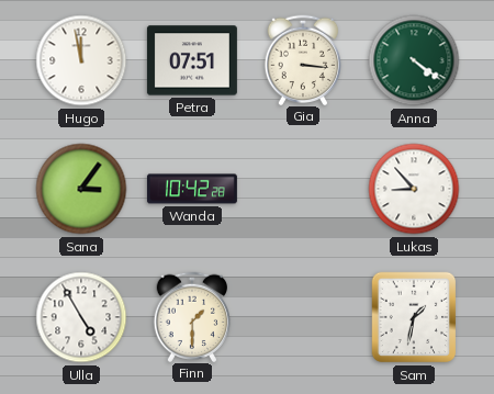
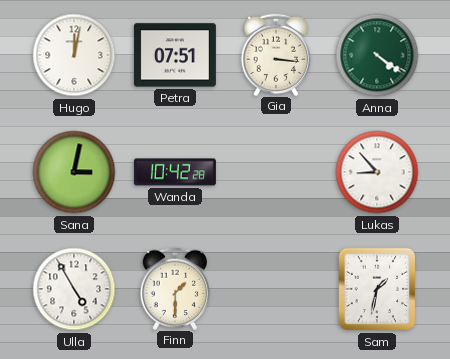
Hugo: 11:58 -> 12:02
Sana: 3:06 -> 3:02
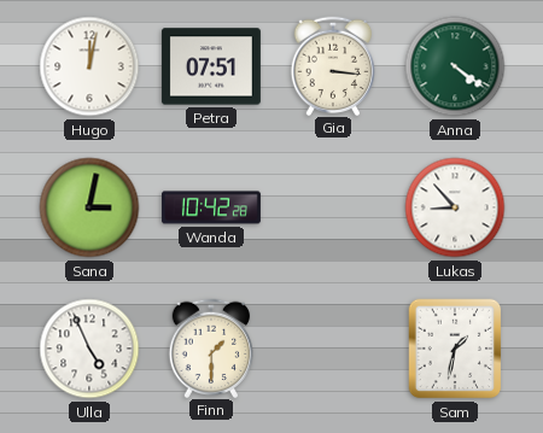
Ulla: 4:55 -> 4:56
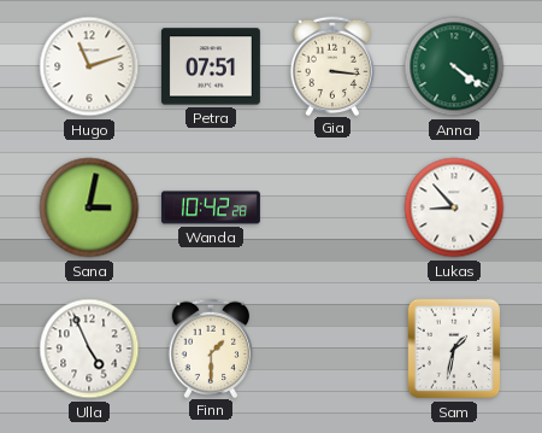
Hugo: 12:02 -> 11:12
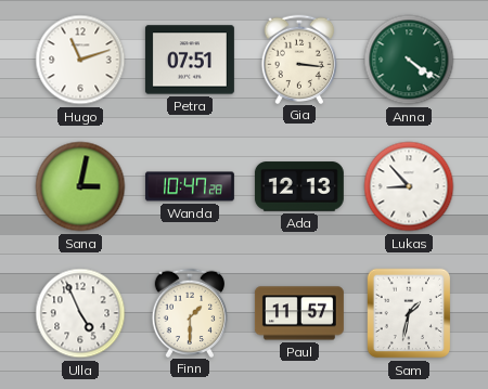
Wanda: 10:42 -> 10:47
Ada: none -> 12:13
Paul: none -> 11:57
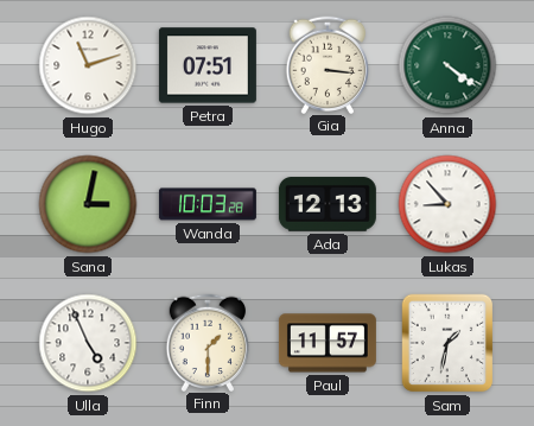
Wanda: 10:47 -> 10:03
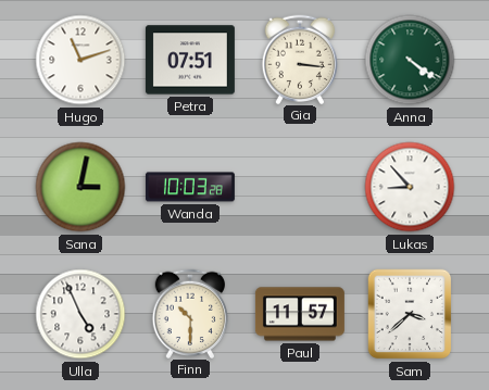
Ada: 12:13 -> none
Finn: 1:30 -> 10:30
Sam: 1:32 -> 3:38
